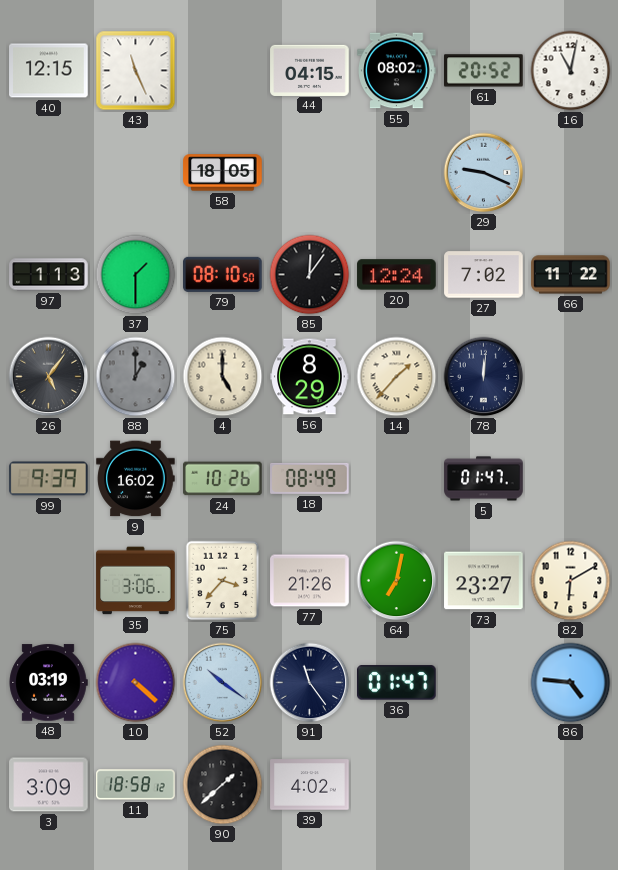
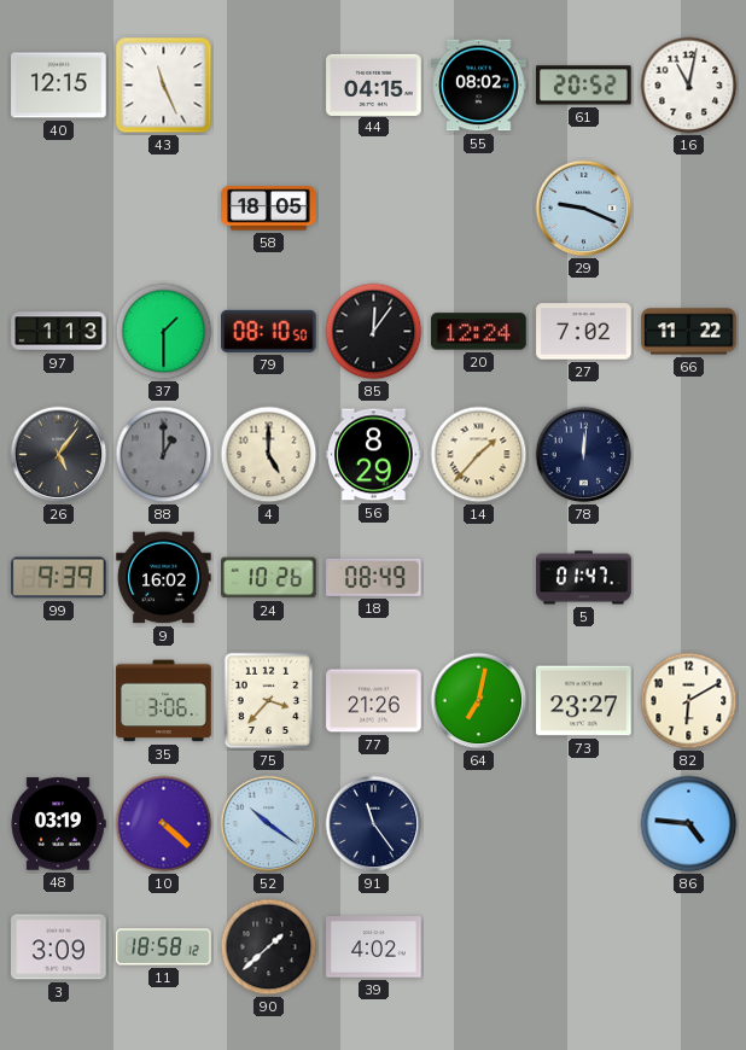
36: 01:47 -> none
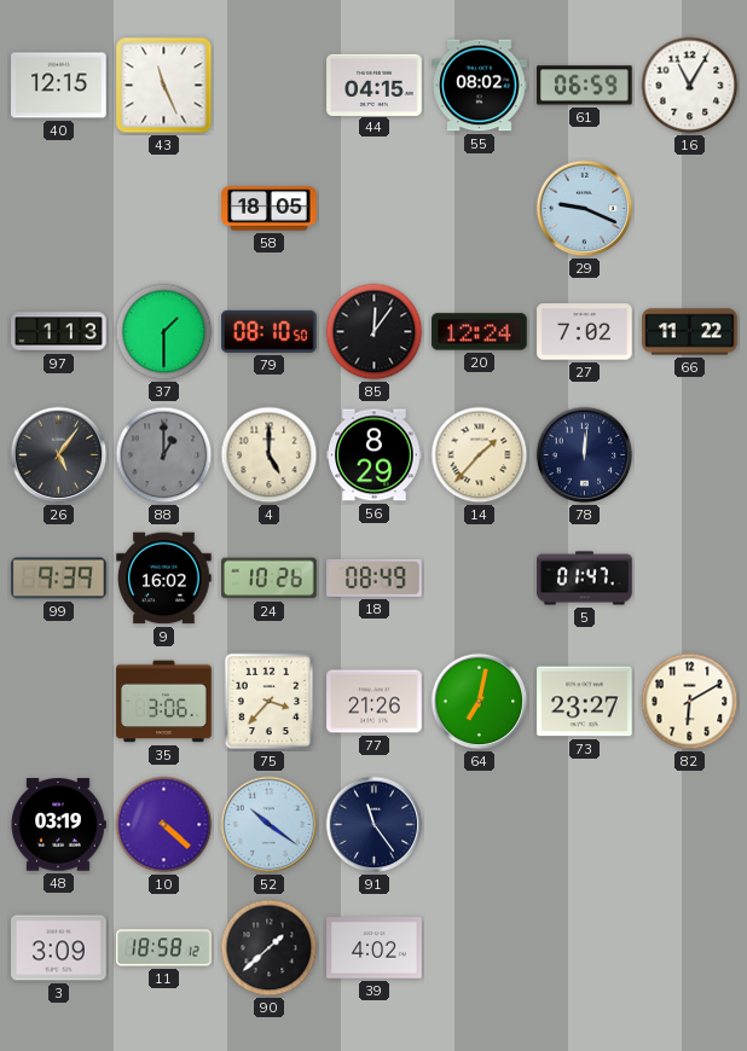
61: 20:52 -> 06:59
16: 11:02 -> 11:05
86: 4:46 -> none
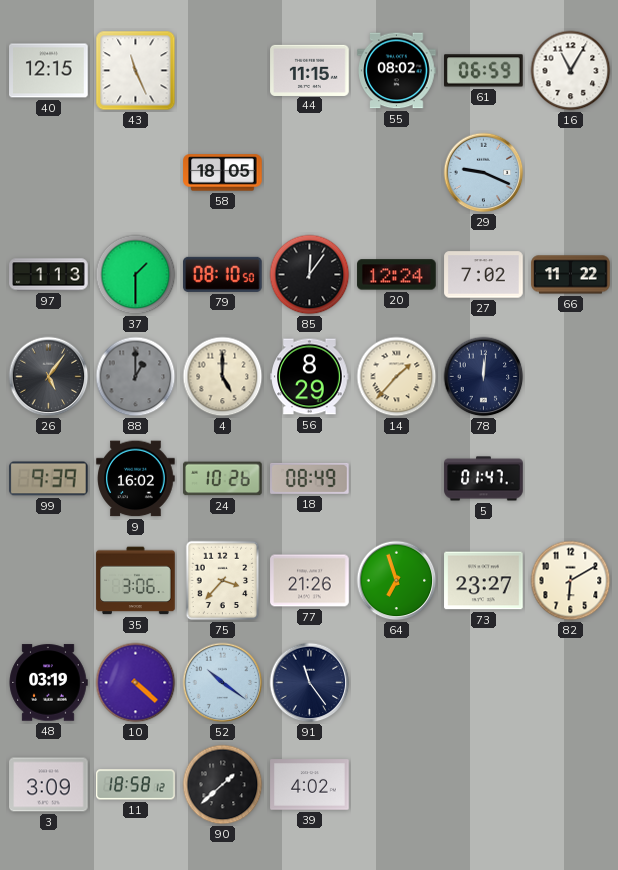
44: 04:15 -> 11:15
64: 7:02 -> 6:57
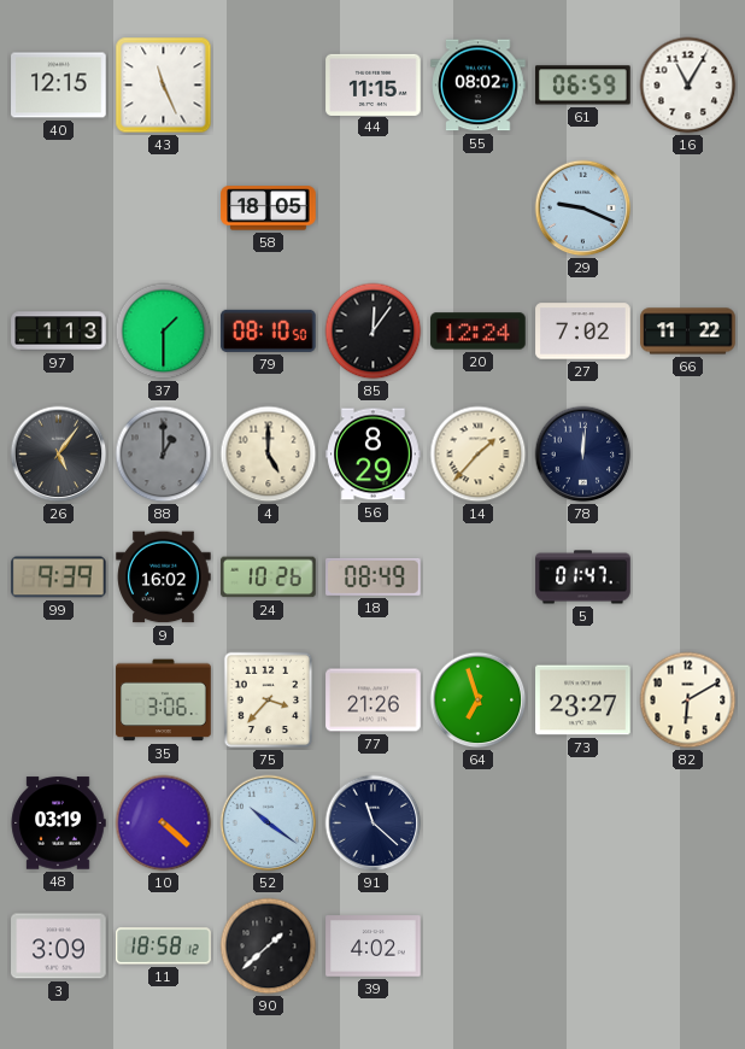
91: 11:24 -> 11:22
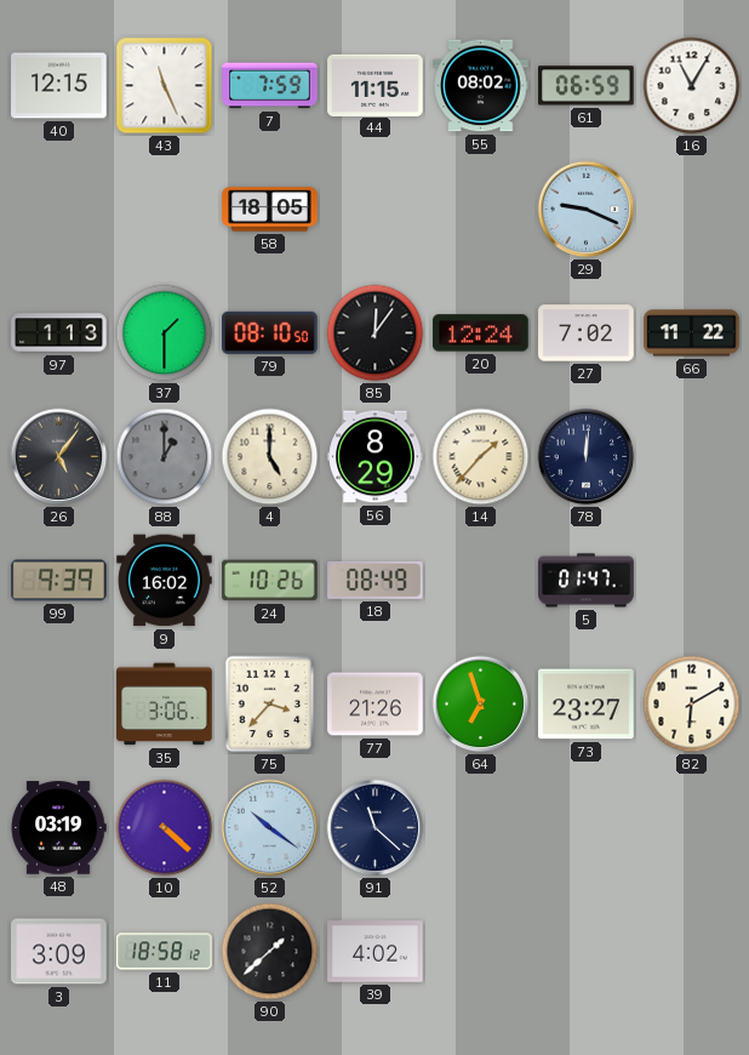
7: none -> 7:59
